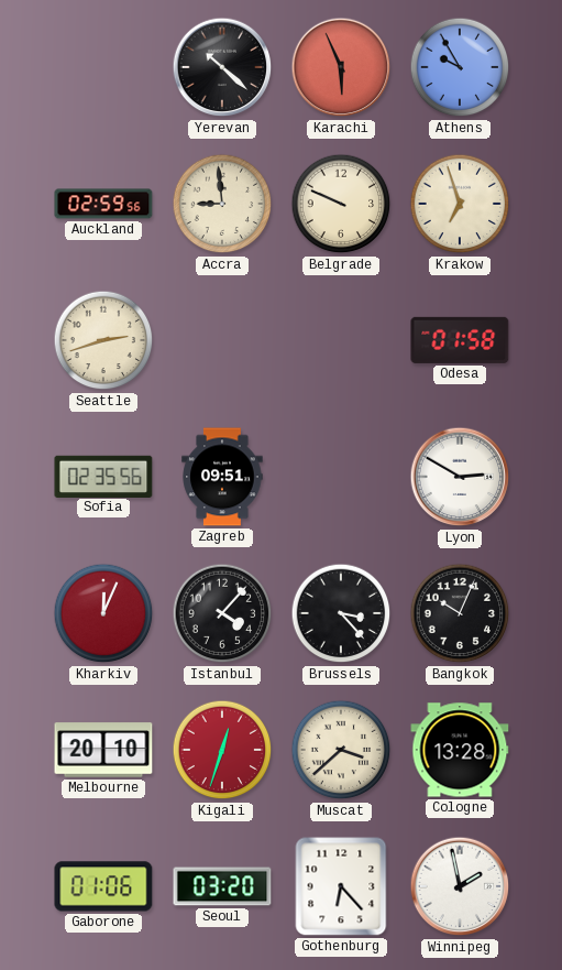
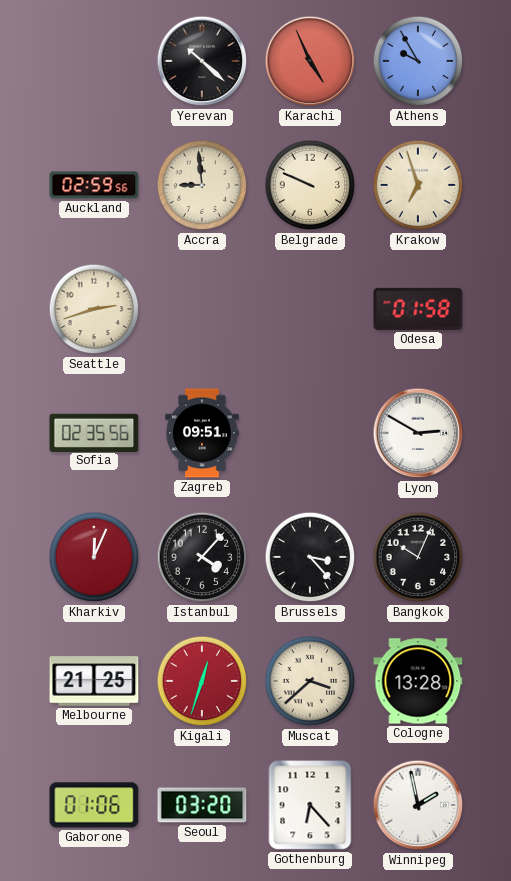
Karachi: 5:56 -> 4:56
Melbourne: 20:10 -> 21:25
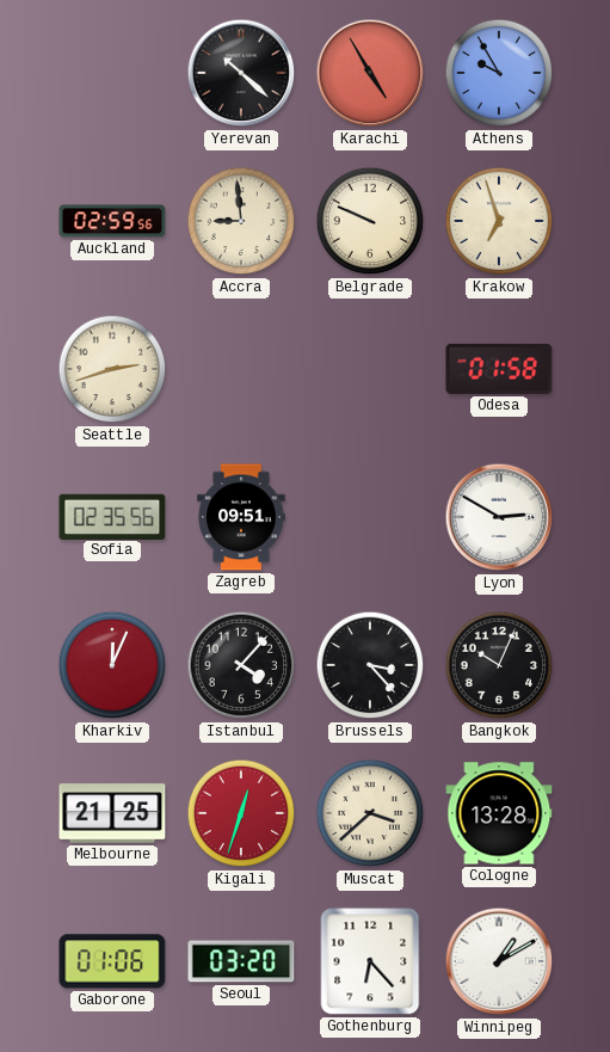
Karachi: 4:56 -> 4:55
Winnipeg: 1:58 -> 1:10
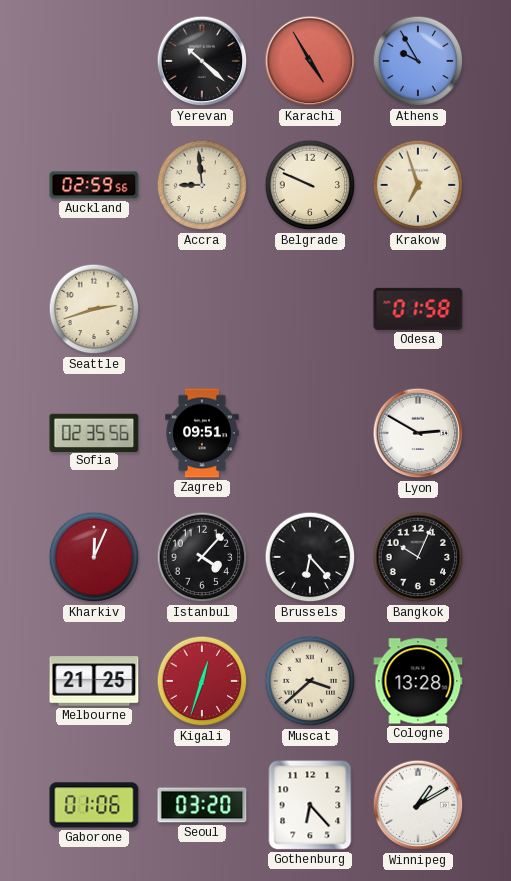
Brussels: 3:23 -> 6:23
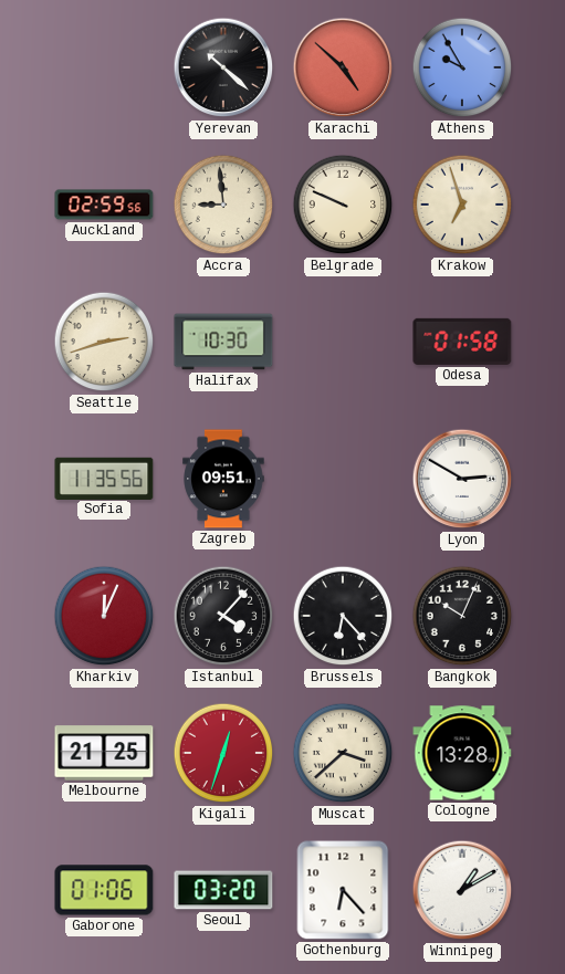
Karachi: 4:55 -> 4:52
Halifax: none -> 10:30
Sofia: 02:35 -> 11:35
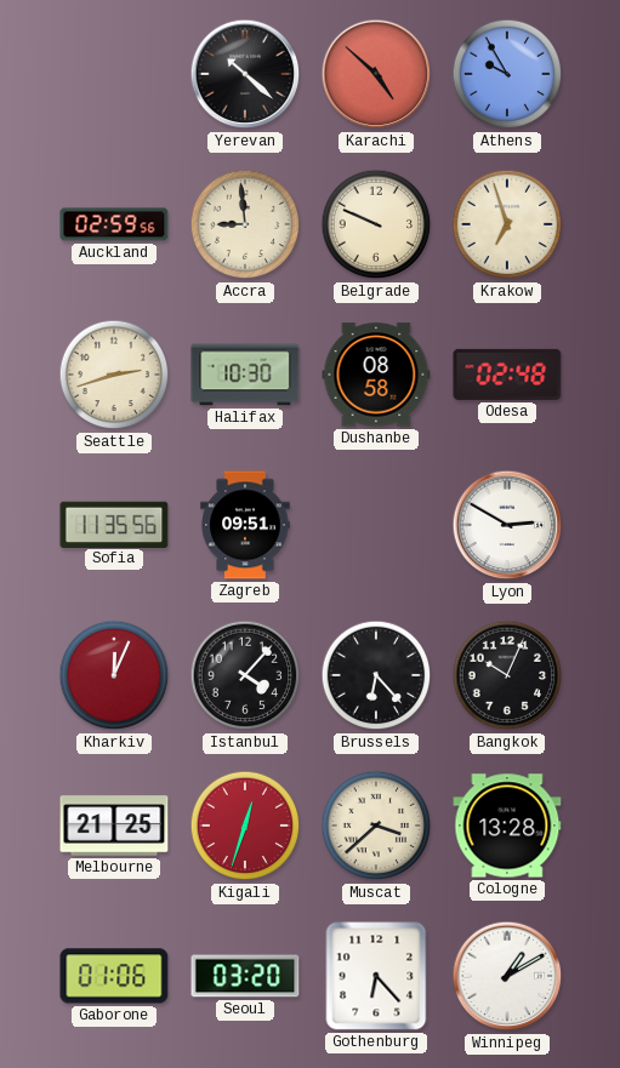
Dushanbe: none -> 08:58
Odesa: 01:58 -> 02:48
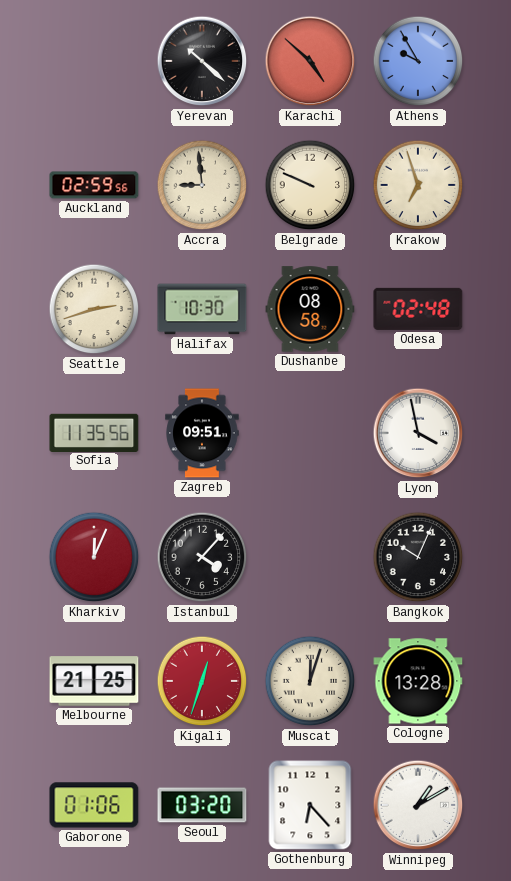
Lyon: 2:50 -> 3:58
Brussels: 6:23 -> none
Muscat: 3:38 -> 12:03
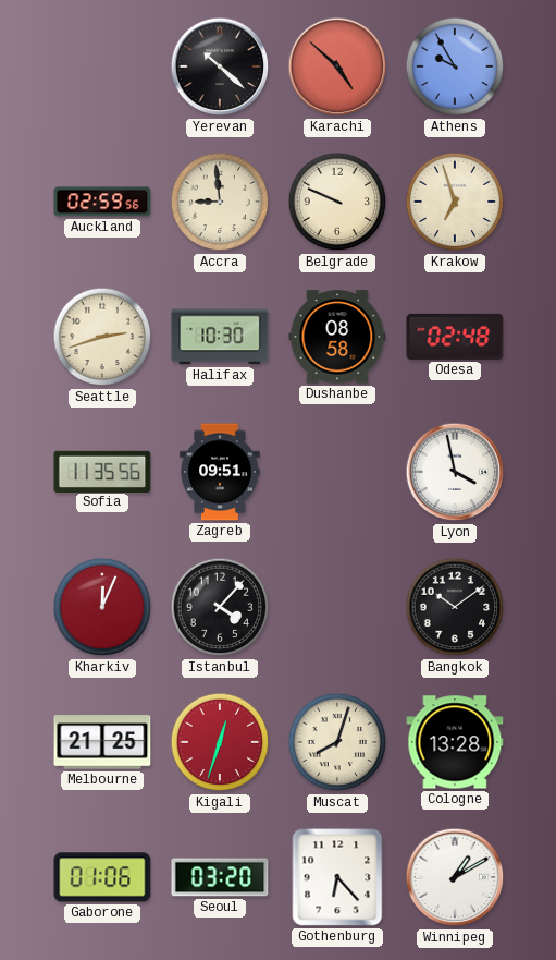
Bangkok: 10:04 -> 10:09
Muscat: 12:03 -> 8:03
